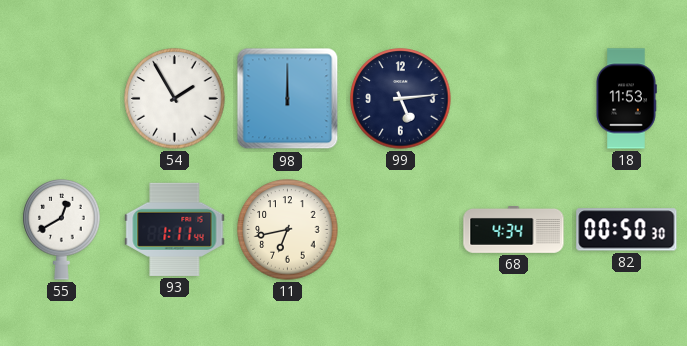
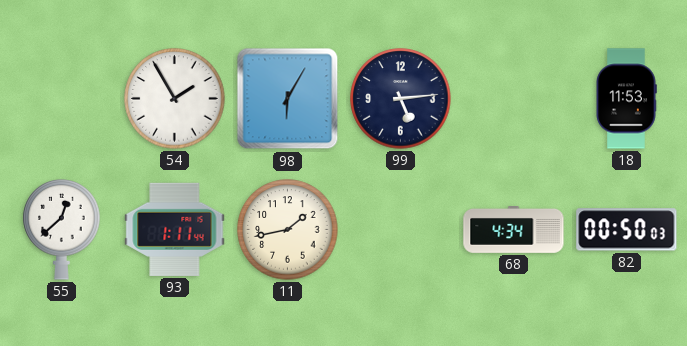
98: 12:00 -> 6:05
55: 12:40 -> 12:38
11: 6:43 -> 1:43
82: 00:50:30 -> 00:50:03
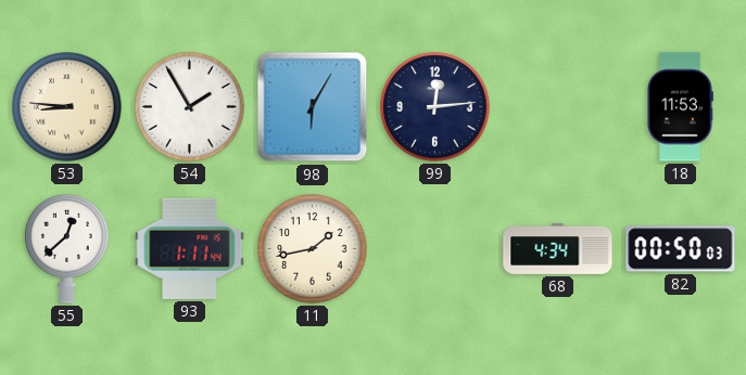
53: none -> 8:46
99: 5:14 -> 12:14
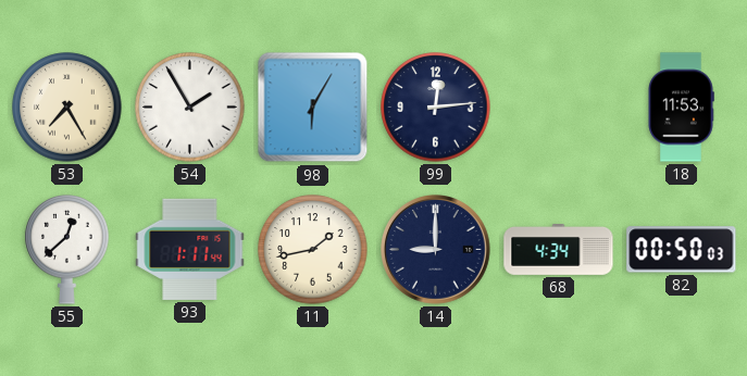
53: 8:46 -> 7:25
14: none -> 9:00
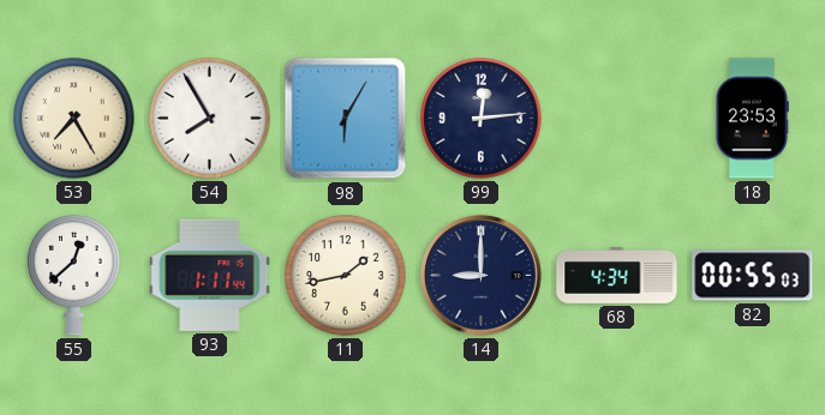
54: 1:55 -> 7:55
18: 11:53 -> 23:53
82: 00:50 -> 00:55
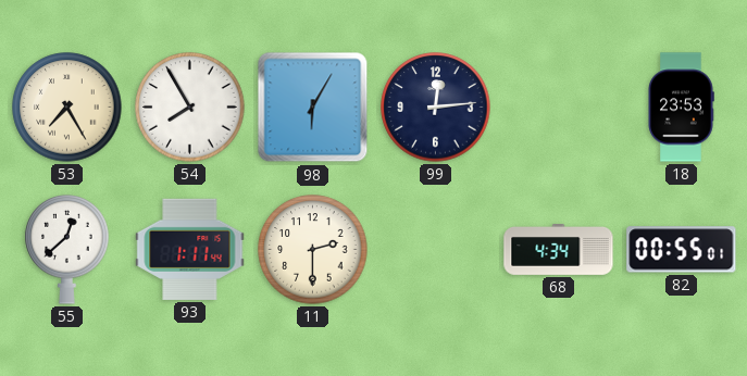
11: 1:43 -> 2:30
14: 9:00 -> none
82: 00:55:03 -> 00:55:01
